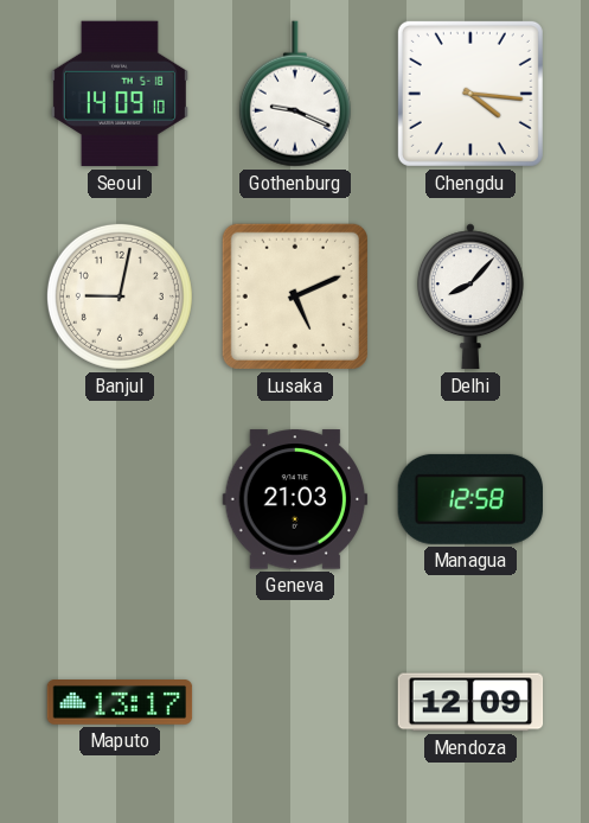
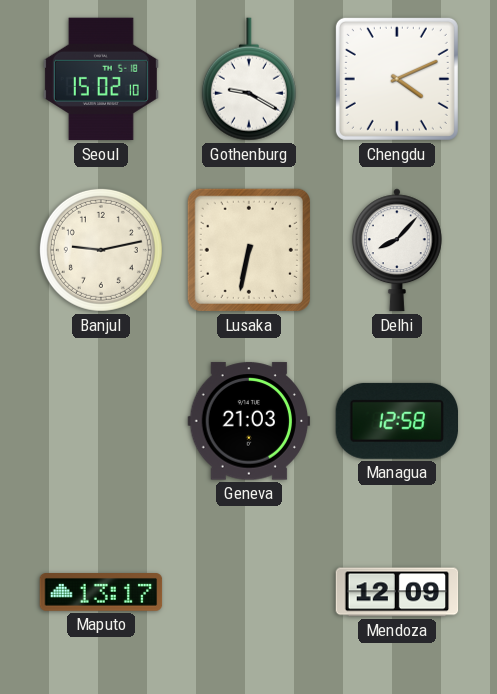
Seoul: 14:09 -> 15:02
Gothenburg: 9:19 -> 9:20
Chengdu: 4:16 -> 4:11
Banjul: 9:02 -> 9:13
Lusaka: 5:11 -> 6:32
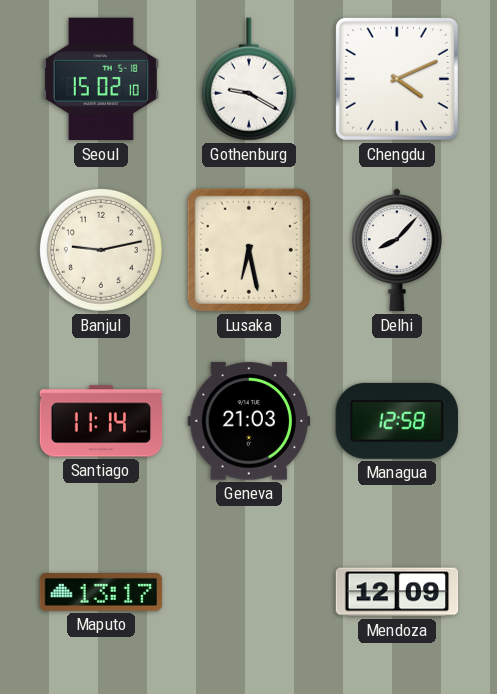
Lusaka: 6:32 -> 6:28
Santiago: none -> 11:14
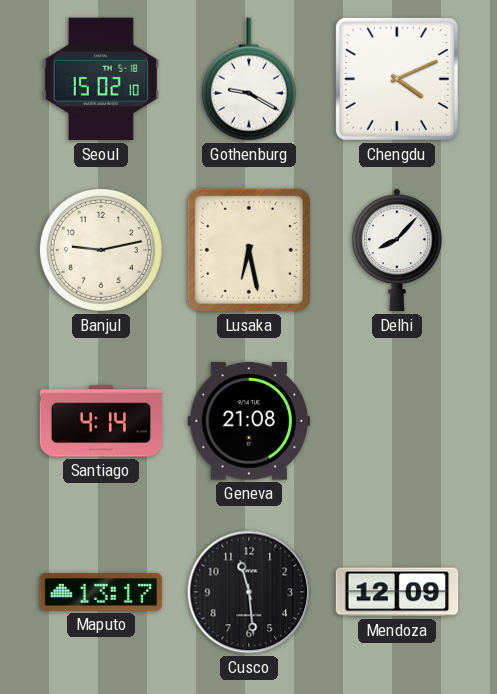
Santiago: 11:14 -> 4:14
Geneva: 21:03 -> 21:08
Managua: 12:58 -> none
Cusco: none -> 11:29
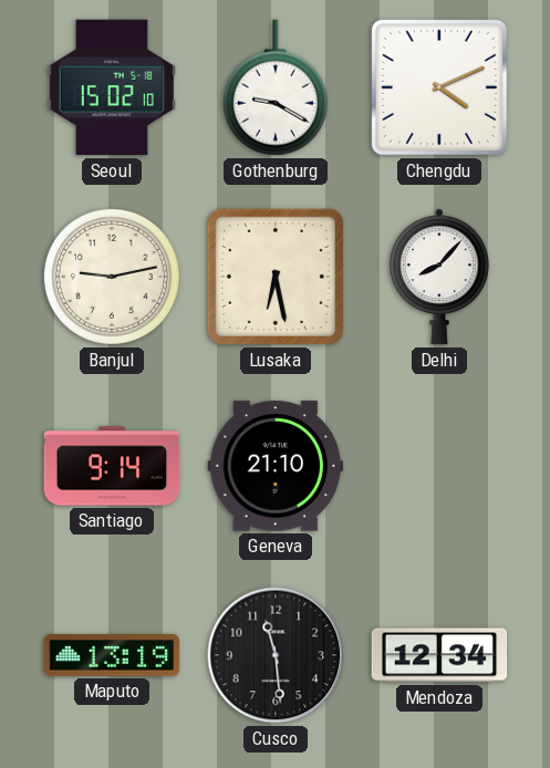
Santiago: 4:14 -> 9:14
Geneva: 21:08 -> 21:10
Maputo: 13:17 -> 13:19
Mendoza: 12:09 -> 12:34
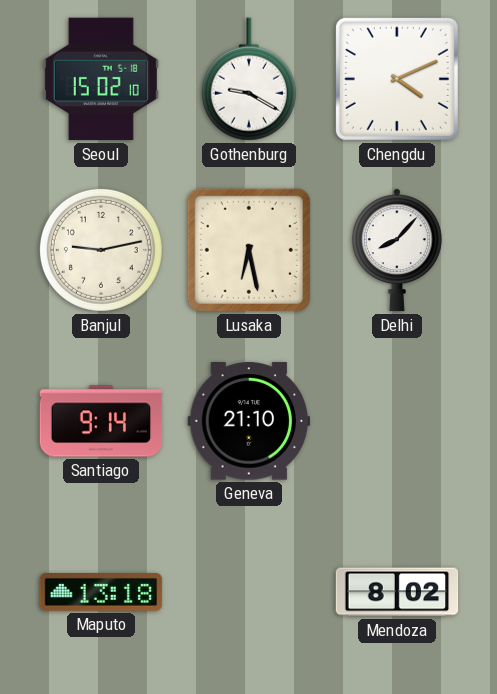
Maputo: 13:19 -> 13:18
Cusco: 11:29 -> none
Mendoza: 12:34 -> 8:02
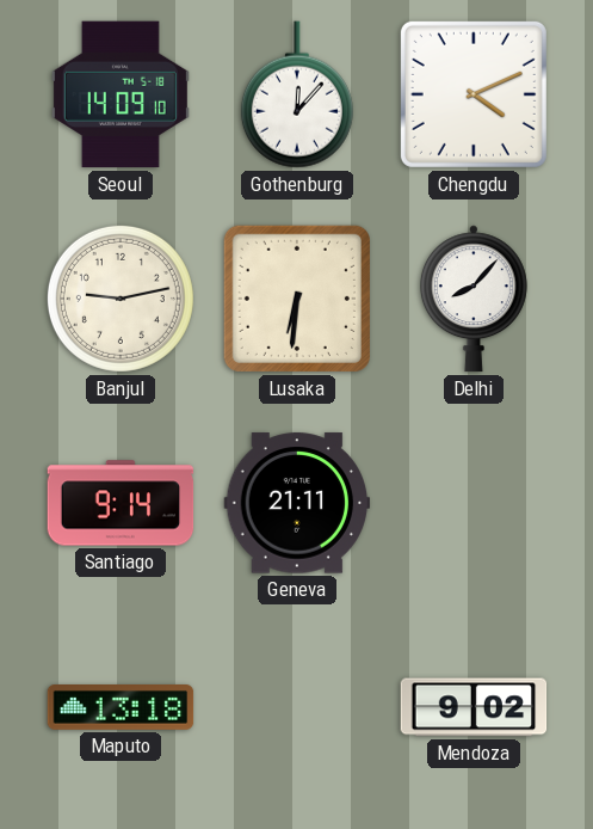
Seoul: 15:02 -> 14:09
Gothenburg: 9:20 -> 12:07
Lusaka: 6:28 -> 6:31
Geneva: 21:10 -> 21:11
Mendoza: 8:02 -> 9:02
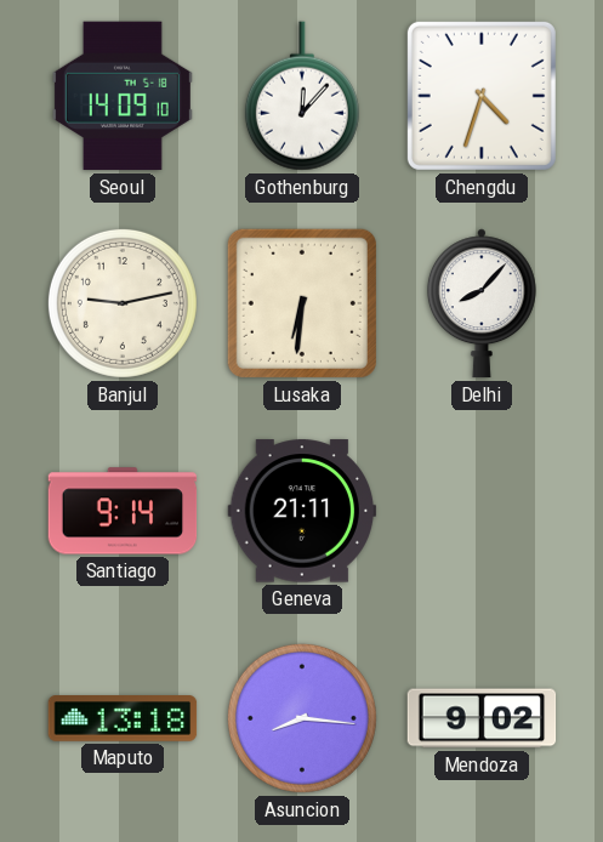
Chengdu: 4:11 -> 4:33
Asuncion: none -> 8:16
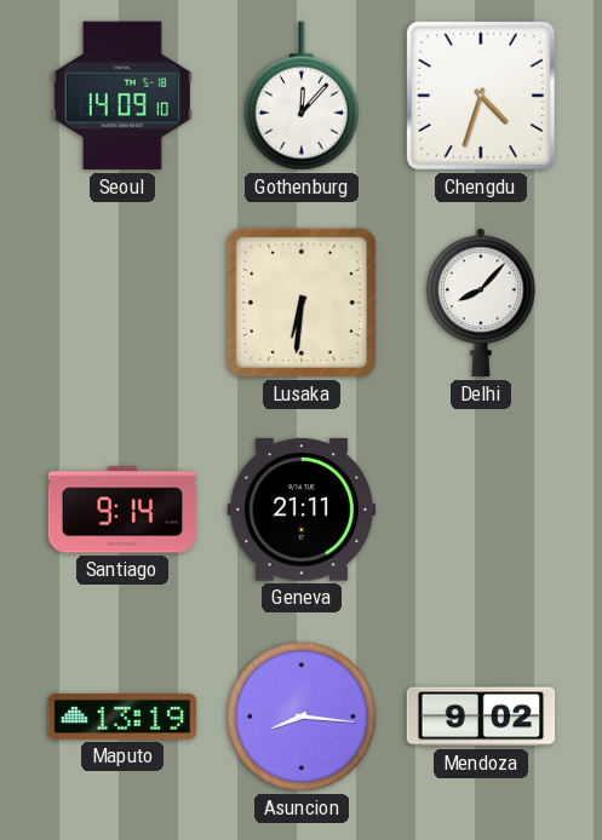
Banjul: 9:13 -> none
Maputo: 13:18 -> 13:19
